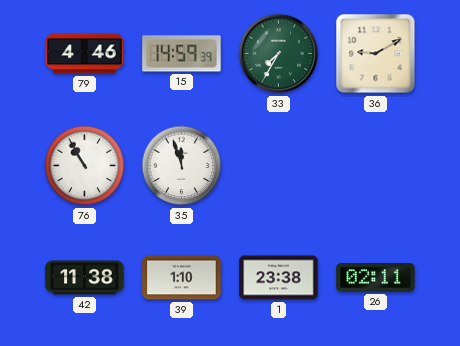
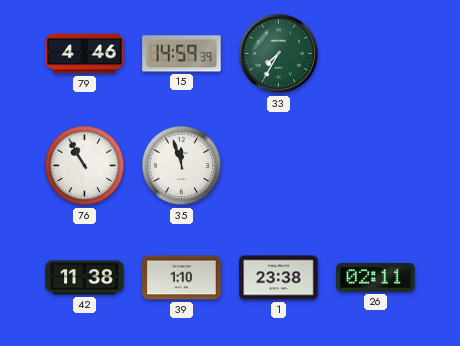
36: 9:10 -> none
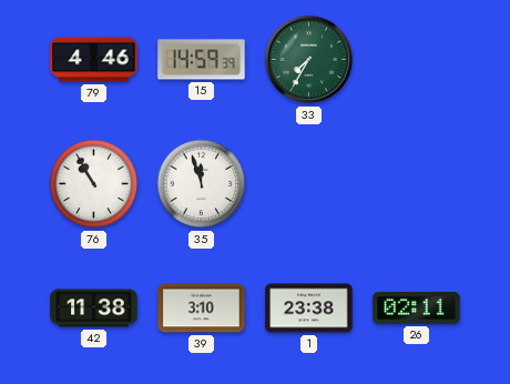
39: 1:10 -> 3:10
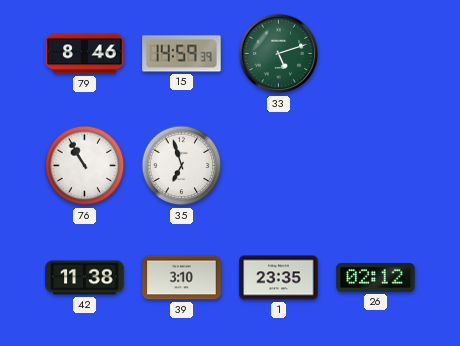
79: 4:46 -> 8:46
33: 7:35 -> 5:12
35: 11:57 -> 6:57
1: 23:38 -> 23:35
26: 02:11 -> 02:12
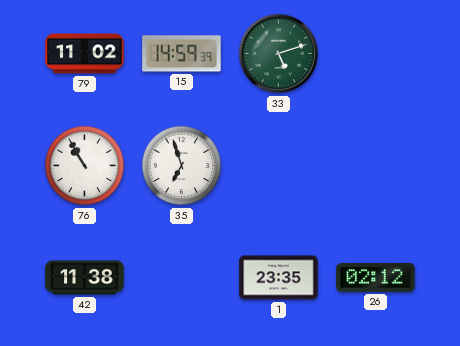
79: 8:46 -> 11:02
39: 3:10 -> none
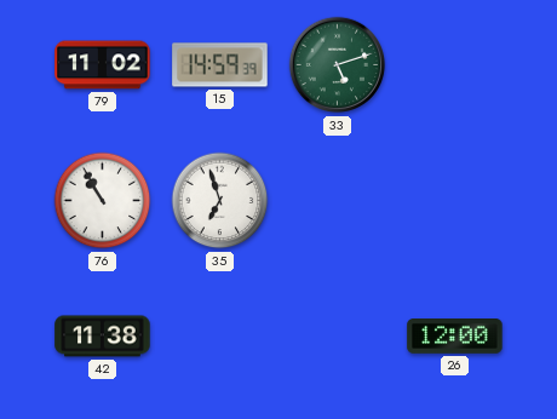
1: 23:35 -> none
26: 02:12 -> 12:00
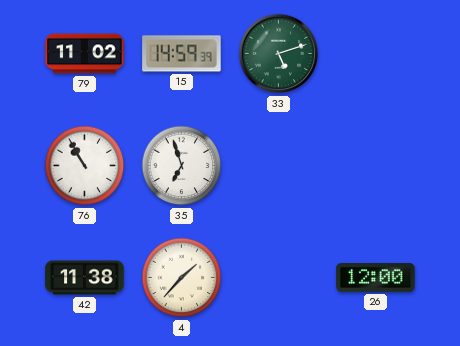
4: none -> 1:37
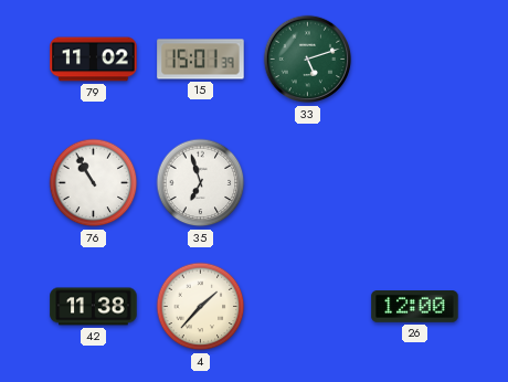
15: 14:59 -> 15:01
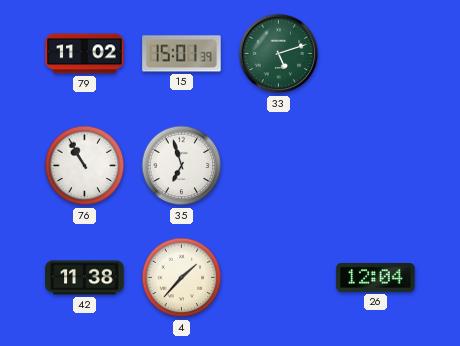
26: 12:00 -> 12:04
